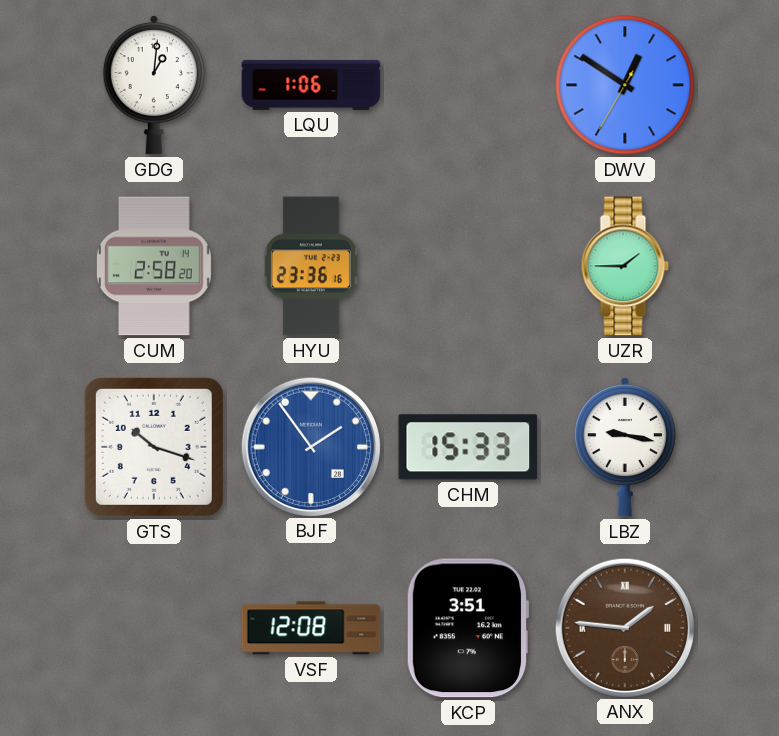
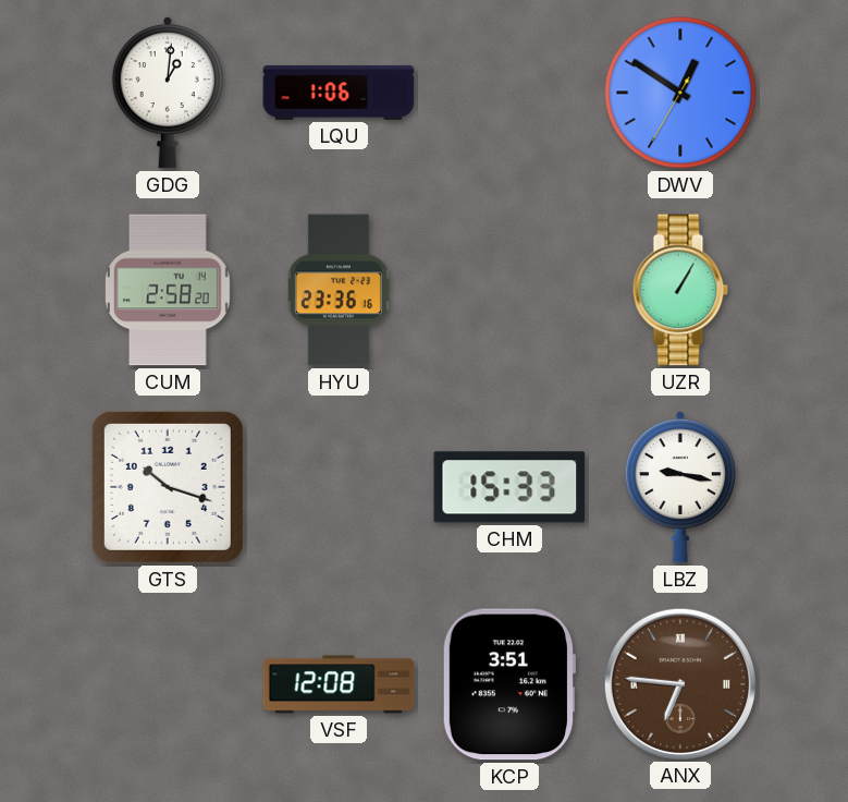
UZR: 1:45 -> 1:05
BJF: 1:54 -> none
ANX: 1:46 -> 6:46
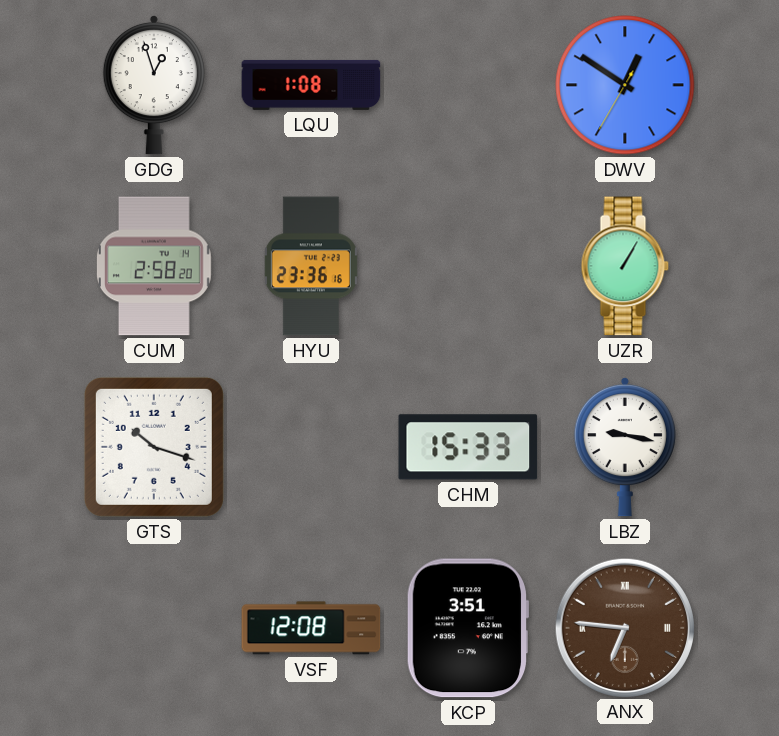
GDG: 1:01 -> 12:57
LQU: 1:06 -> 1:08
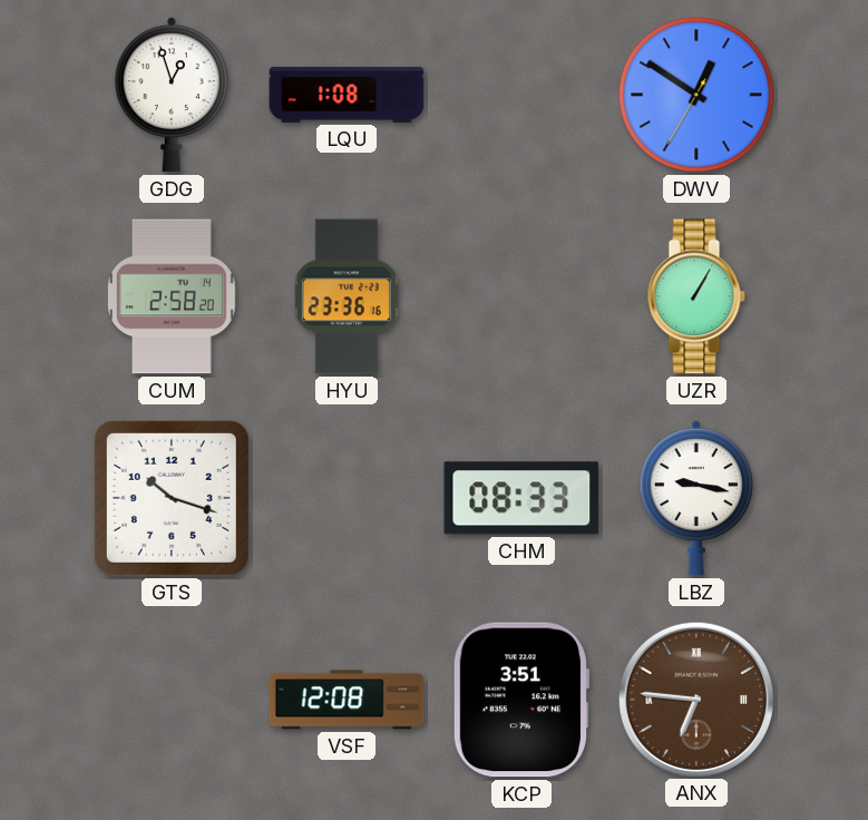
CHM: 15:33 -> 08:33
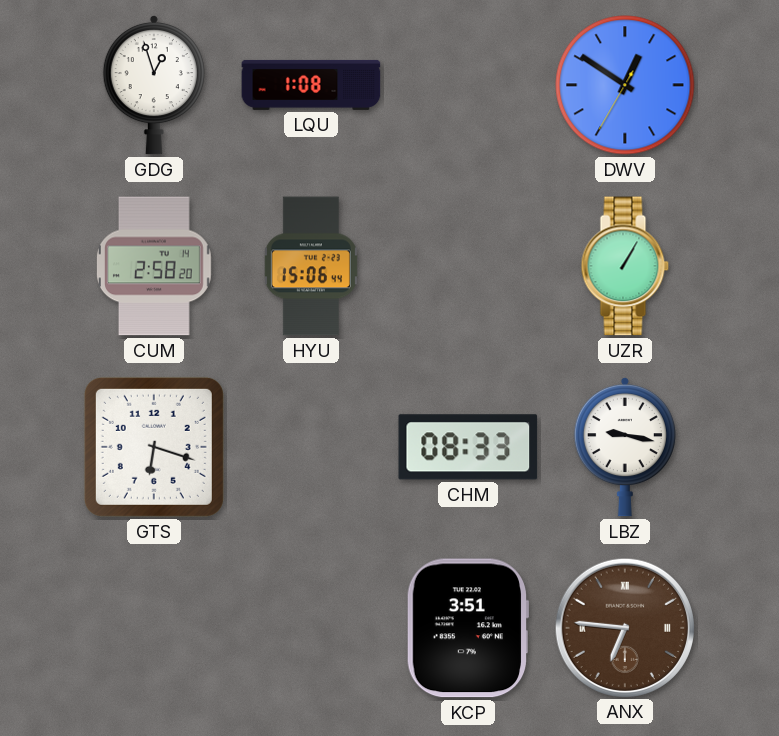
HYU: 23:36 -> 15:06
GTS: 10:18 -> 6:18
VSF: 12:08 -> none
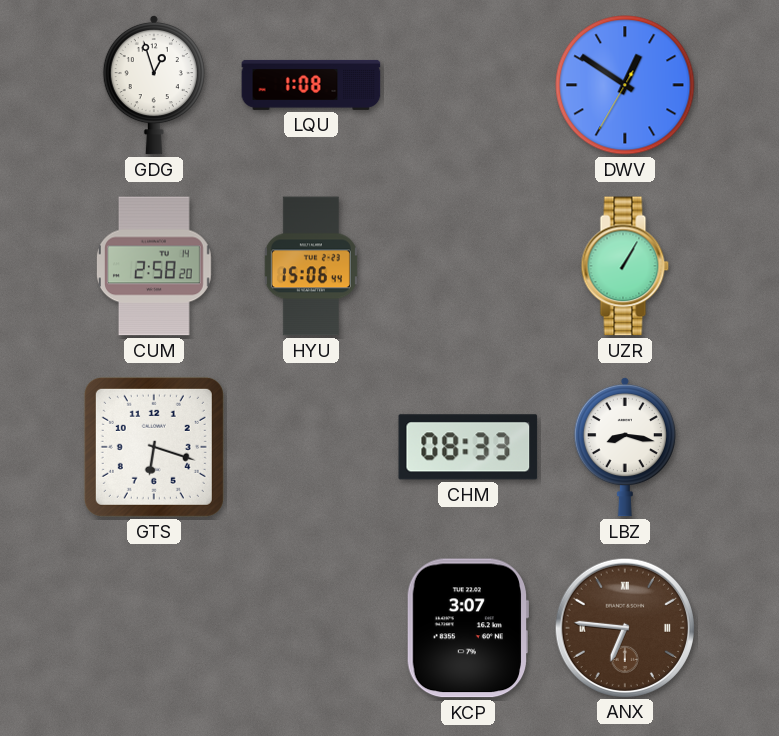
LBZ: 9:17 -> 8:17
KCP: 3:51 -> 3:07
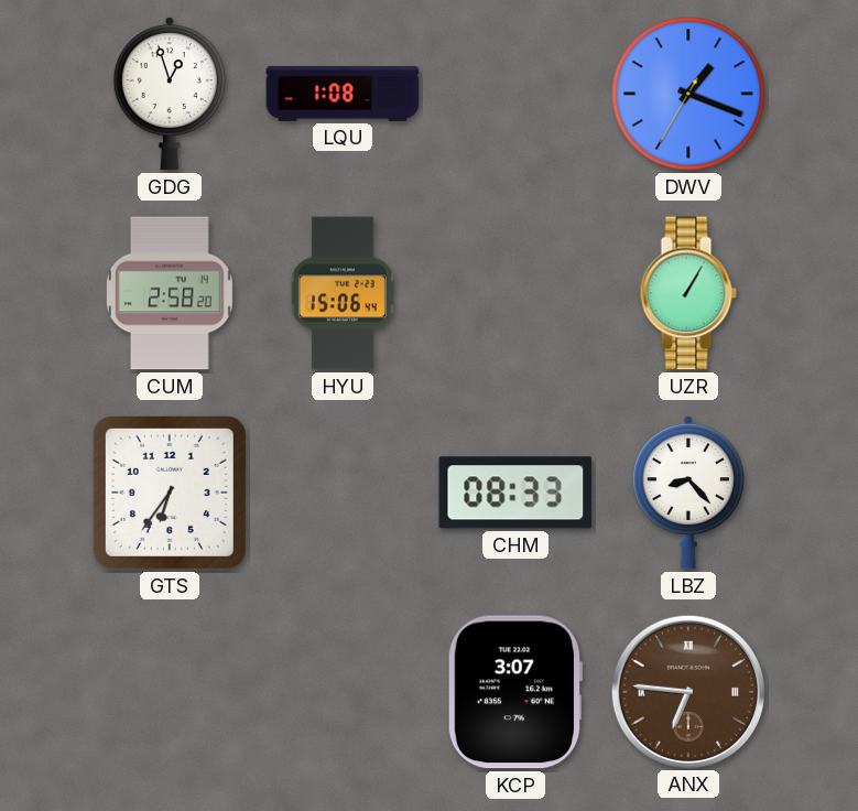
DWV: 12:50 -> 1:18
GTS: 6:18 -> 6:36
LBZ: 8:17 -> 8:23
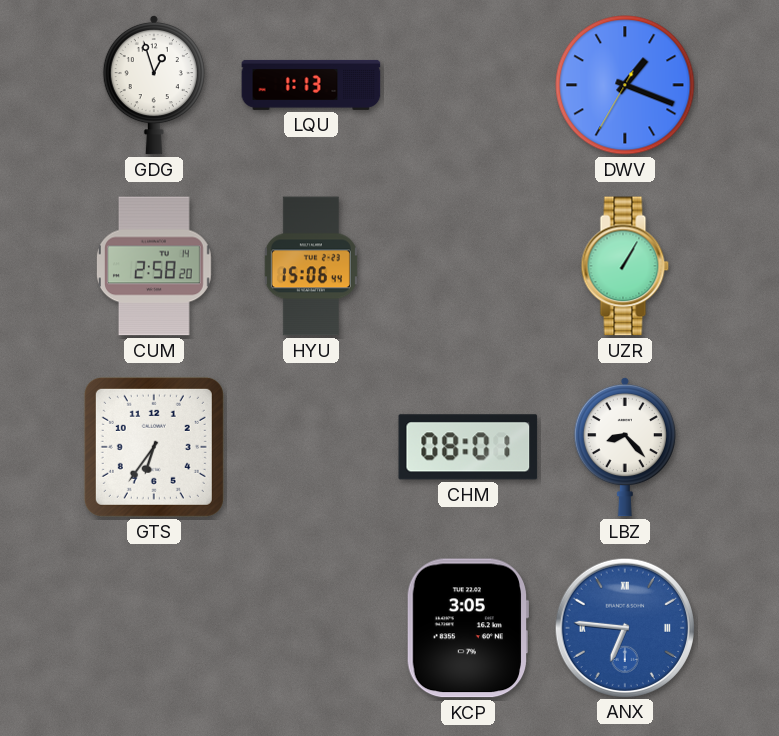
LQU: 1:08 -> 1:13
CHM: 08:33 -> 08:01
KCP: 3:07 -> 3:05
ANX dial: brown -> blue
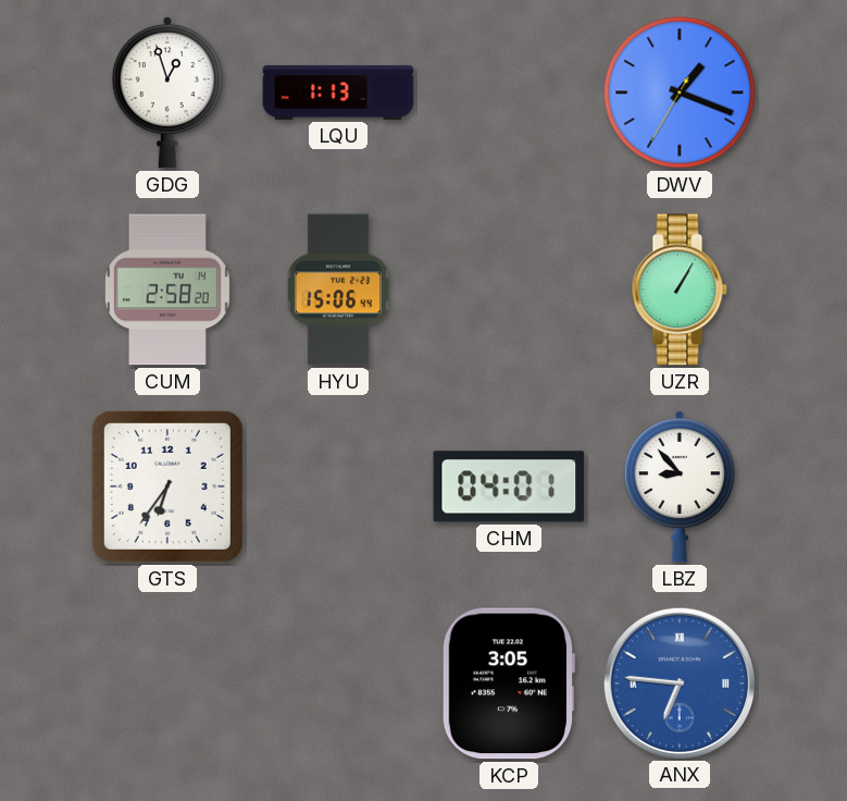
CHM: 08:01 -> 04:01
LBZ: 8:23 -> 8:53
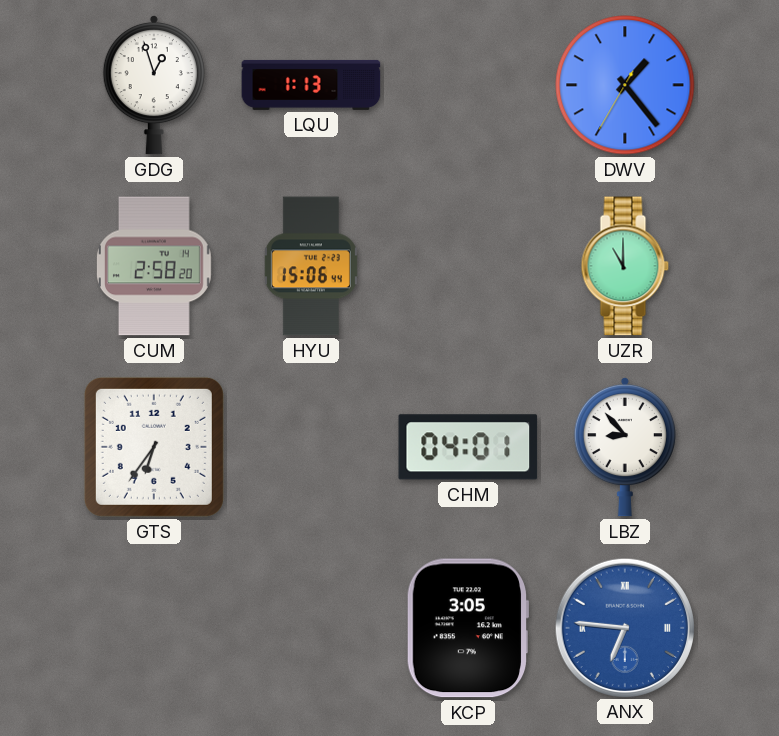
DWV: 1:18 -> 1:23
UZR: 1:05 -> 11:00
